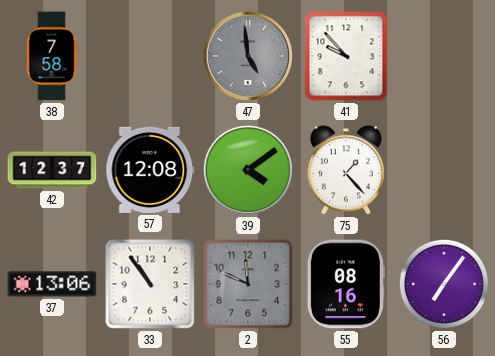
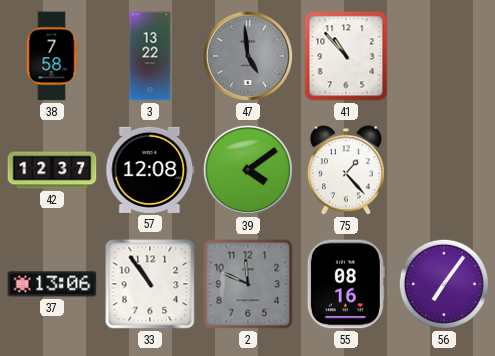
3: none -> 13:22
41: 9:53 -> 10:53
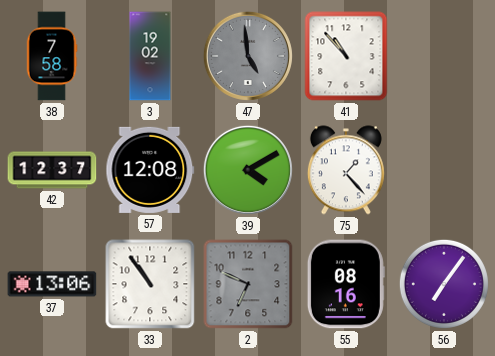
3: 13:22 -> 19:02
39: 4:09 -> 4:10
2: 11:49 -> 6:49
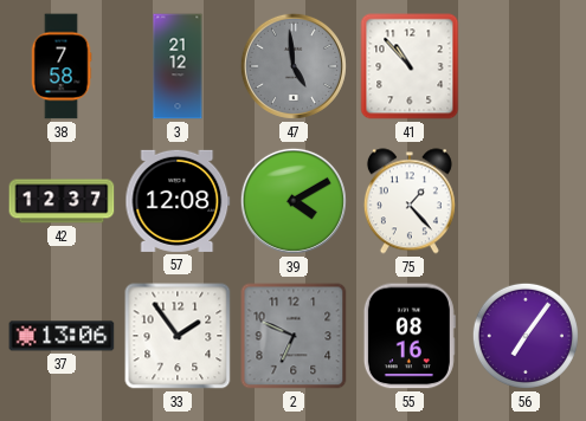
3: 19:02 -> 21:12
33: 10:54 -> 1:54
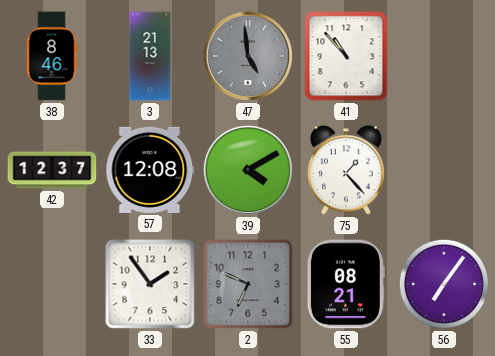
38: 7:58 -> 8:46
3: 21:12 -> 21:13
37: 13:06 -> none
55: 08:16 -> 08:21
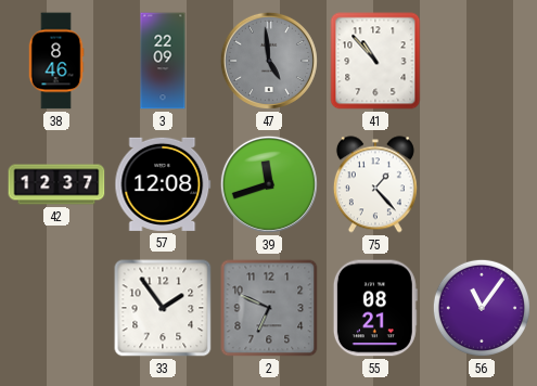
3: 21:13 -> 22:09
39: 4:10 -> 11:42
56: 7:06 -> 11:06
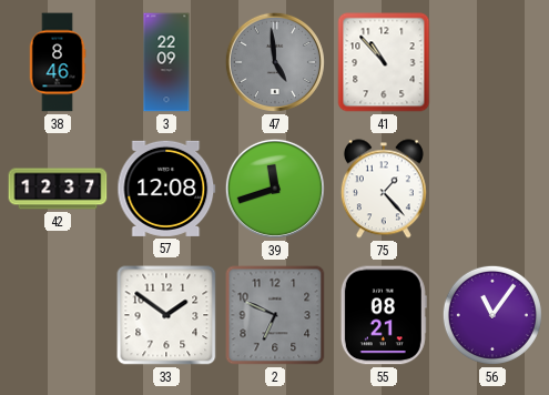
33: 1:54 -> 1:51
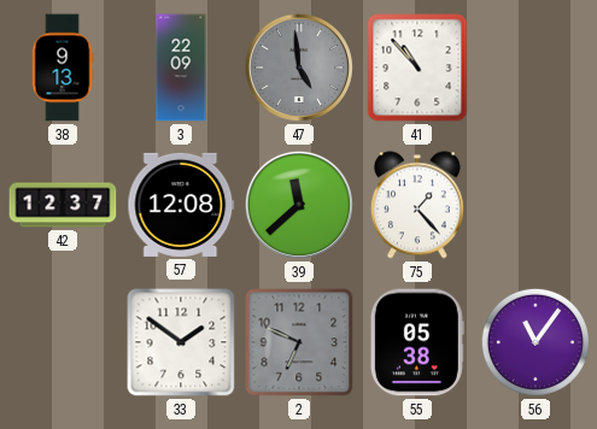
38: 8:46 -> 9:13
39: 11:42 -> 11:38
55: 08:21 -> 05:38
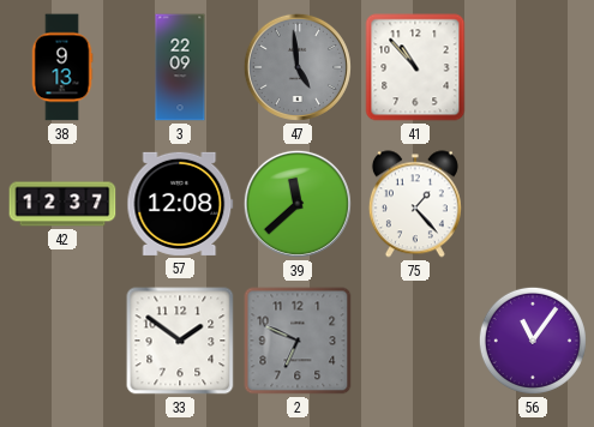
55: 05:38 -> none
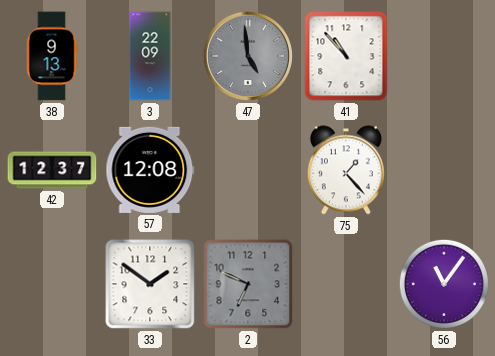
39: 11:38 -> none
